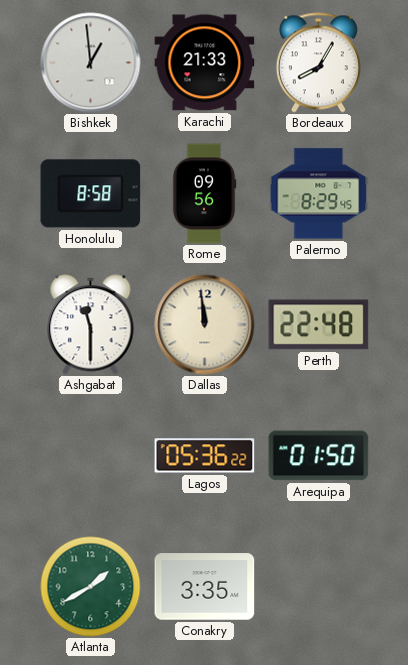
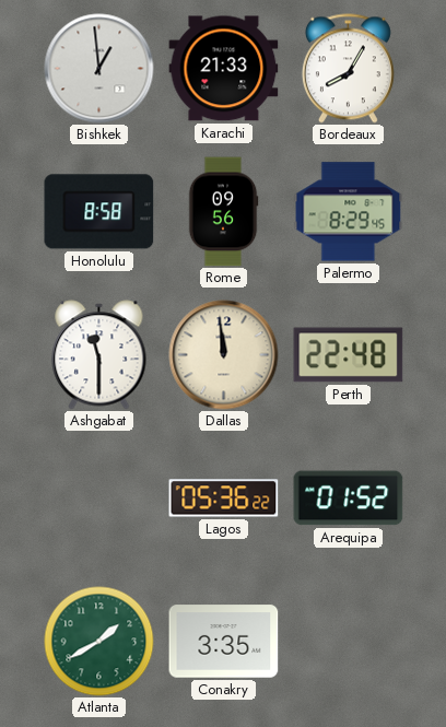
Arequipa: 01:50 -> 01:52
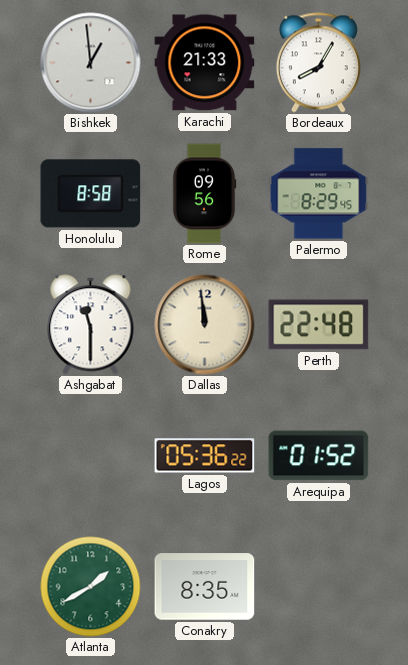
Conakry: 3:35 -> 8:35
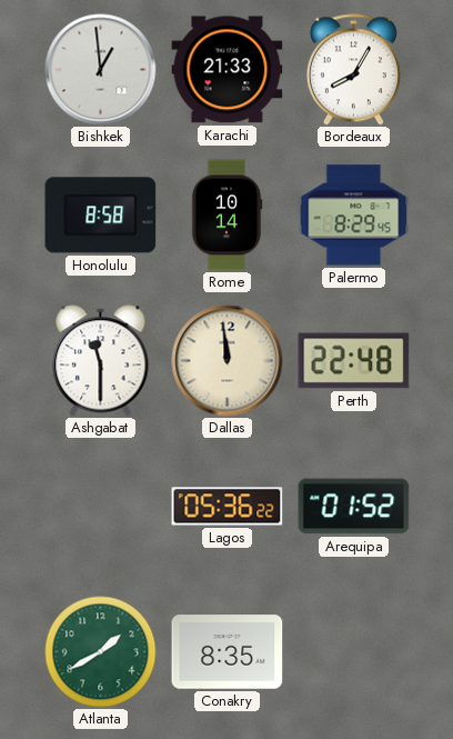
Rome: 09:56 -> 10:14
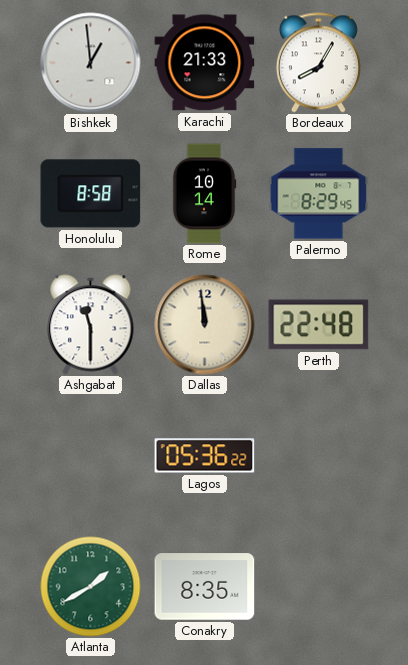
Arequipa: 01:52 -> none
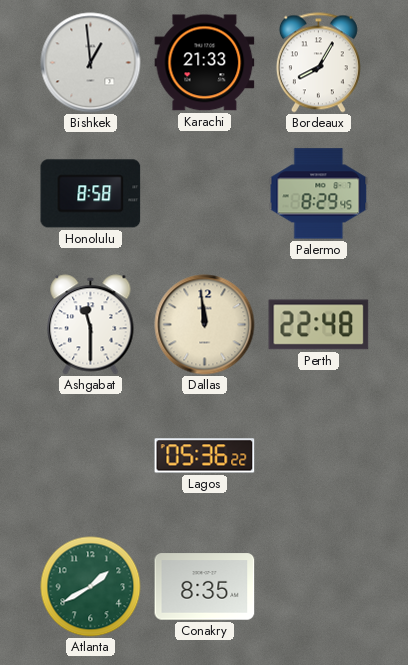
Rome: 10:14 -> none
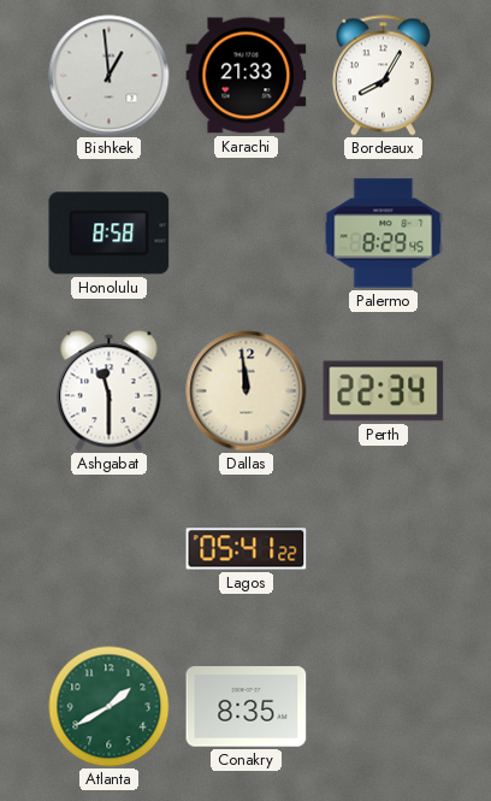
Perth: 22:48 -> 22:34
Lagos: 05:36 -> 05:41
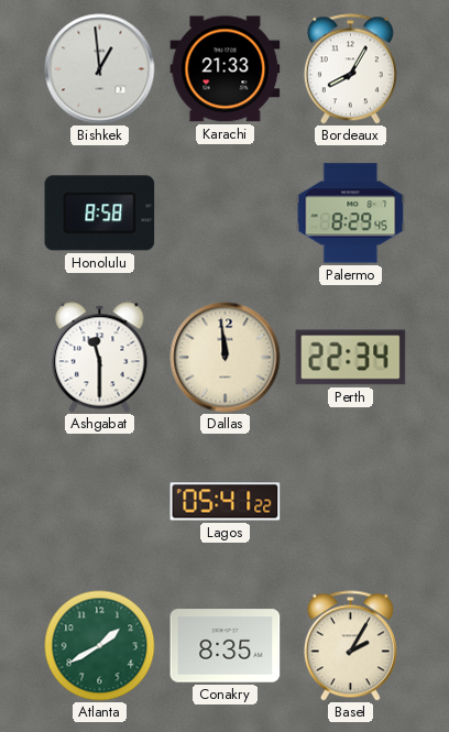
Basel: none -> 2:05
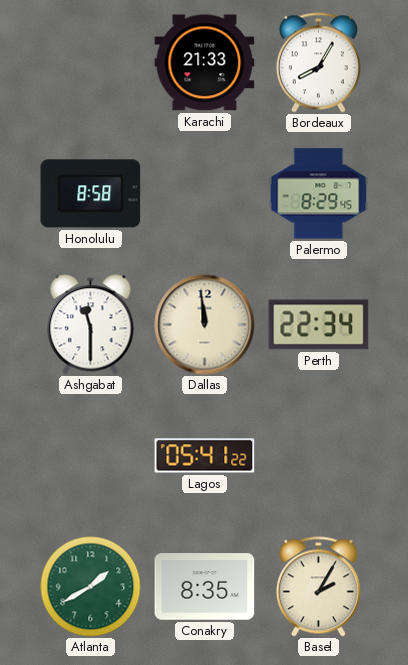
Bishkek: 12:59 -> none
